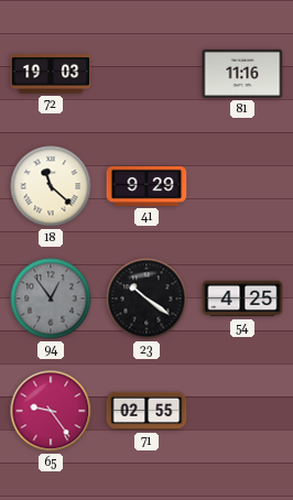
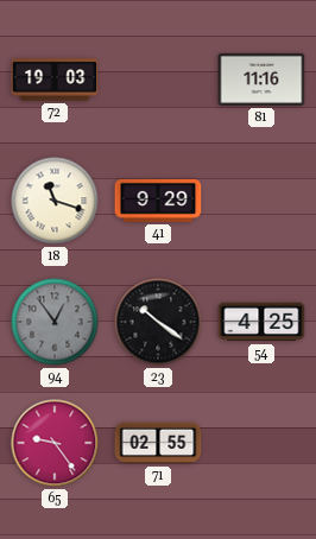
18: 11:22 -> 11:18
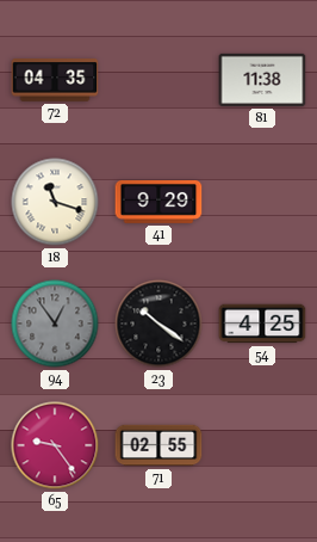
72: 19:03 -> 04:35
81: 11:16 -> 11:38
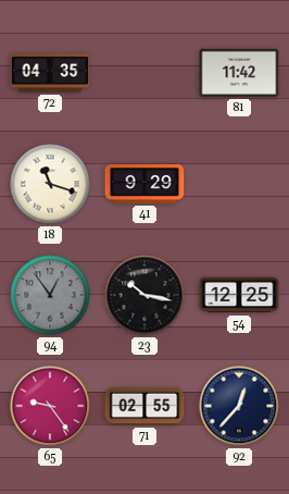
81: 11:38 -> 11:42
23: 10:21 -> 10:17
54: 4:25 -> 12:25
92: none -> 12:37
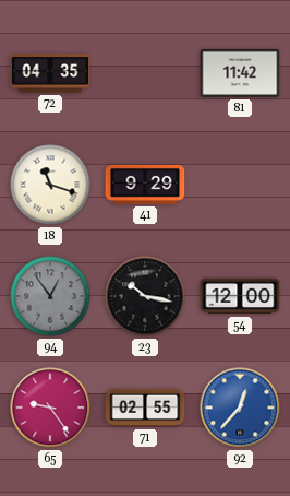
54: 12:25 -> 12:00
92 dial: navy -> blue
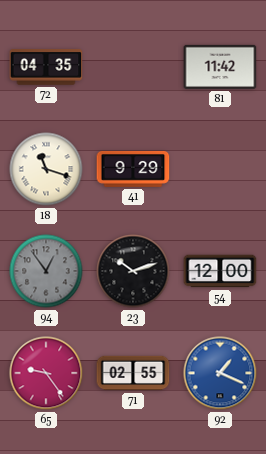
23: 10:17 -> 10:12
92: 12:37 -> 1:19
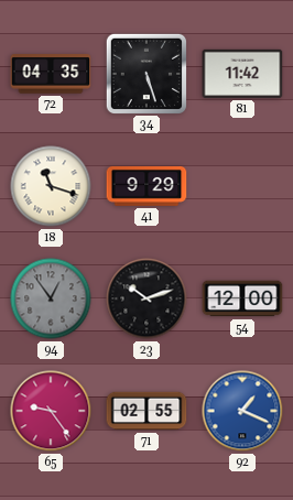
34: none -> 5:27
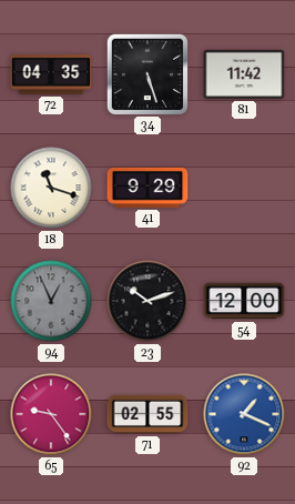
94: 12:54 -> 12:56
